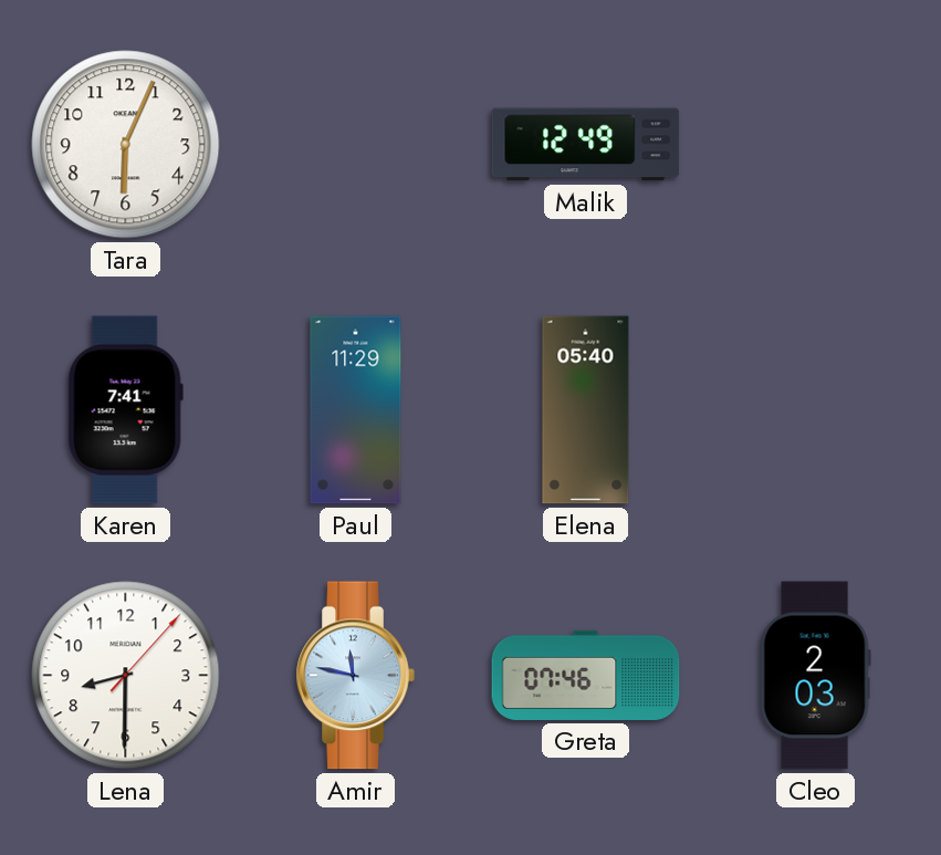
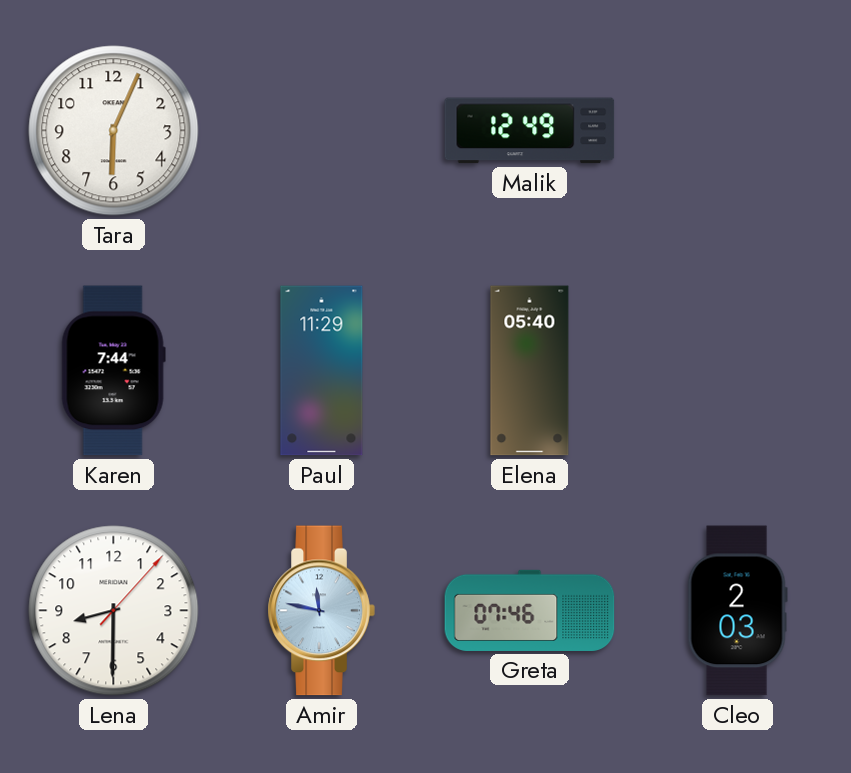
Karen: 7:41 -> 7:44
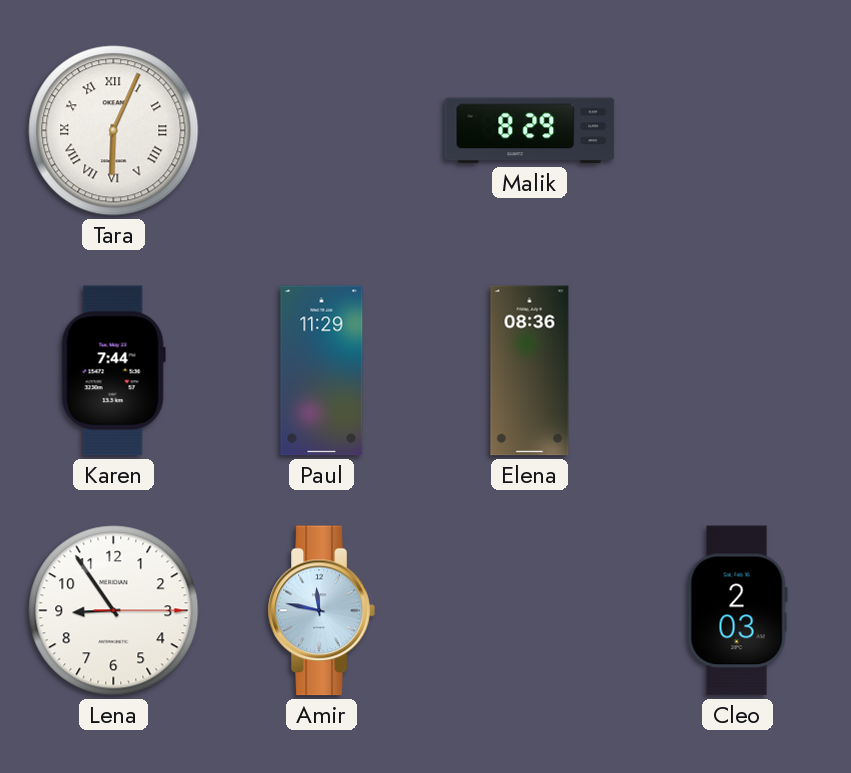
Tara numerals: Arabic -> Roman
Malik: 12:49 -> 8:29
Elena: 05:40 -> 08:36
Lena: 8:30 -> 8:54
Greta: 07:46 -> none
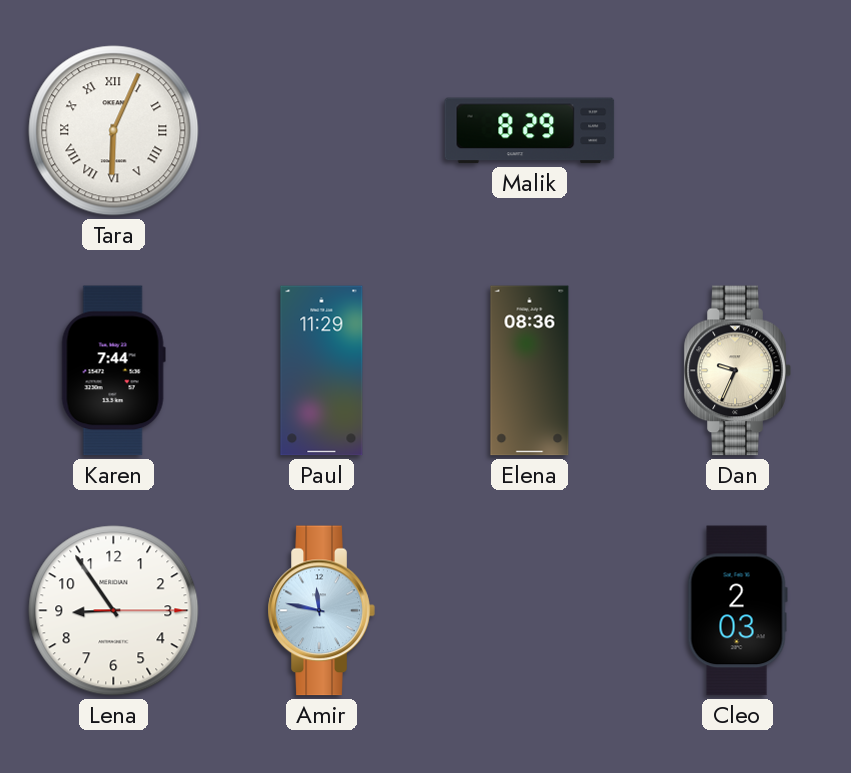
Dan: none -> 9:34
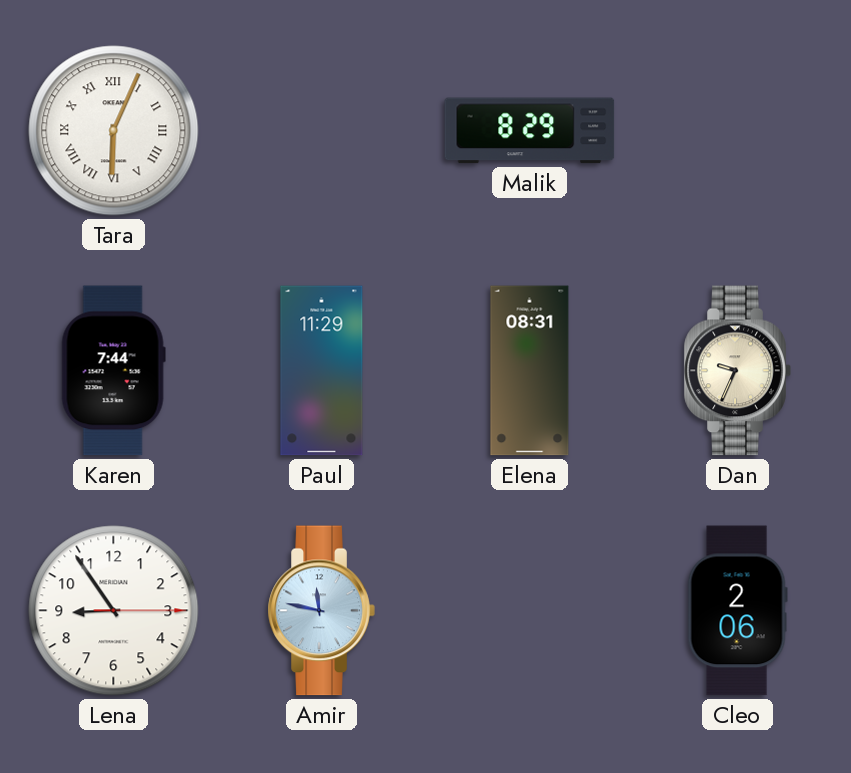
Elena: 08:36 -> 08:31
Cleo: 2:03 -> 2:06
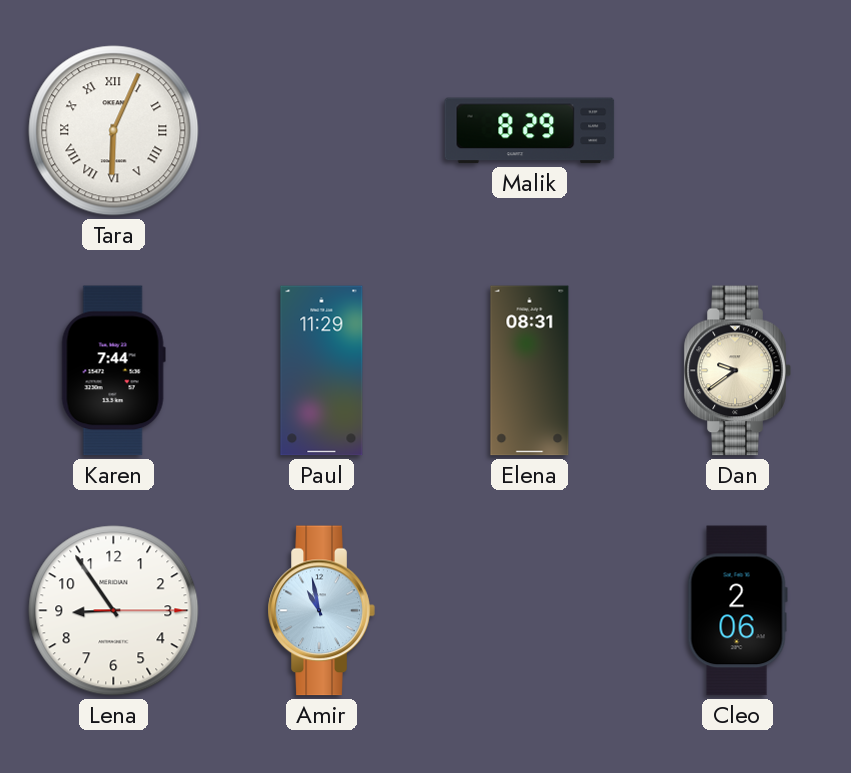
Dan: 9:34 -> 9:39
Amir: 11:47 -> 10:58
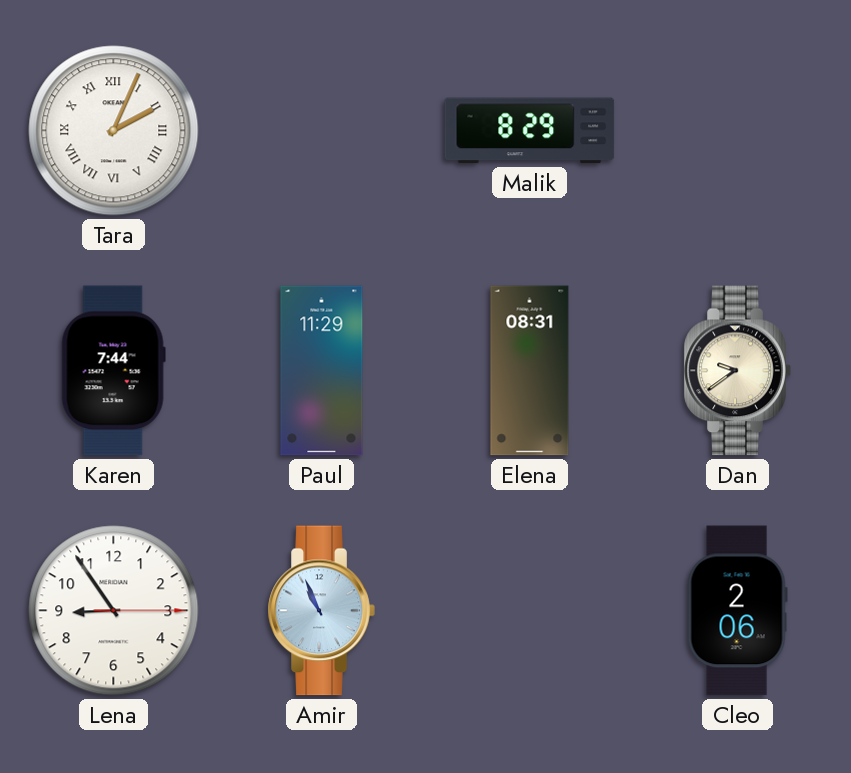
Tara: 6:04 -> 2:04
Amir: 10:58 -> 10:56
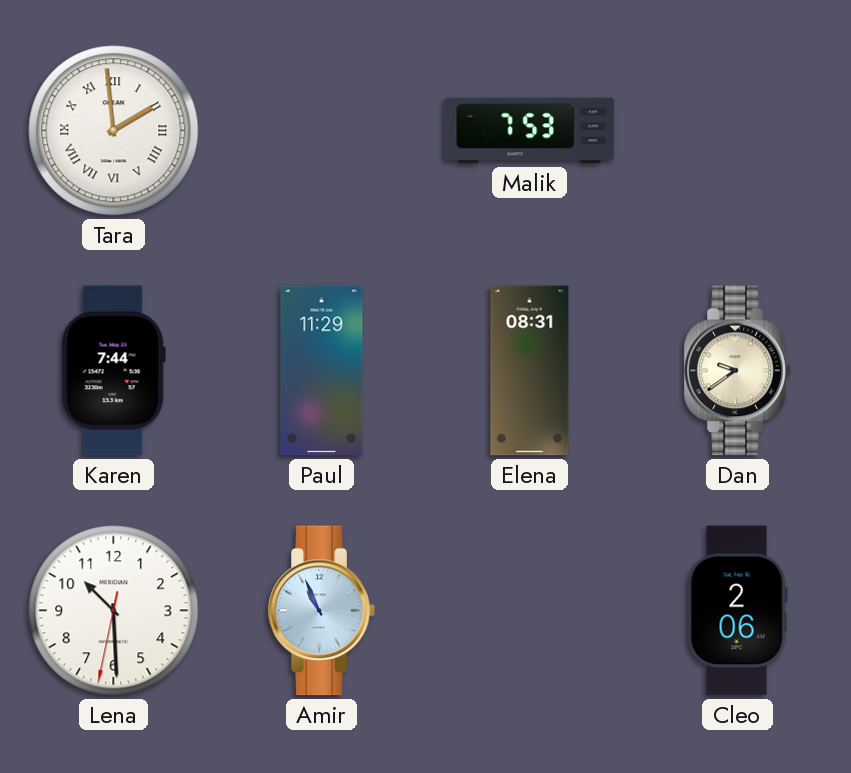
Tara: 2:04 -> 1:59
Malik: 8:29 -> 7:53
Lena: 8:54 -> 10:29
